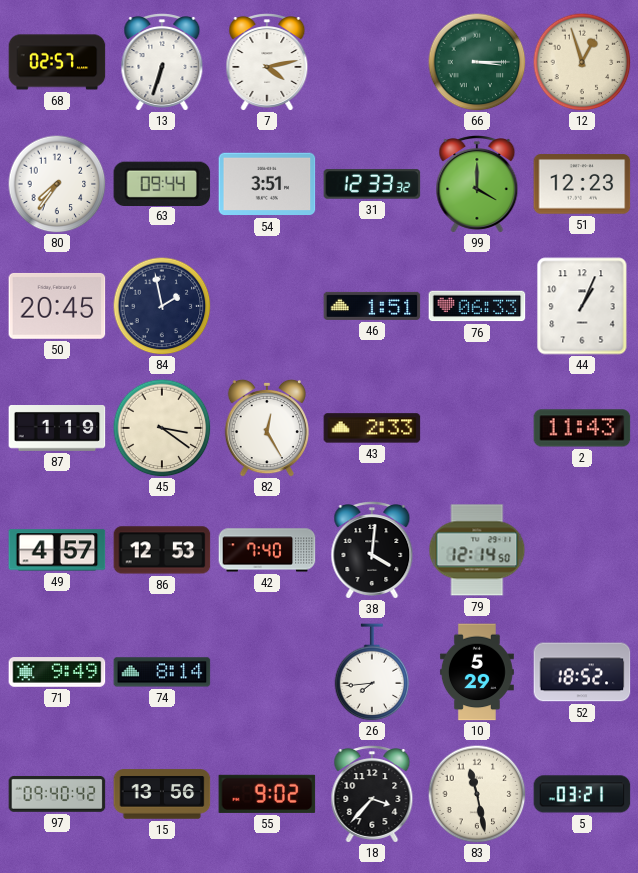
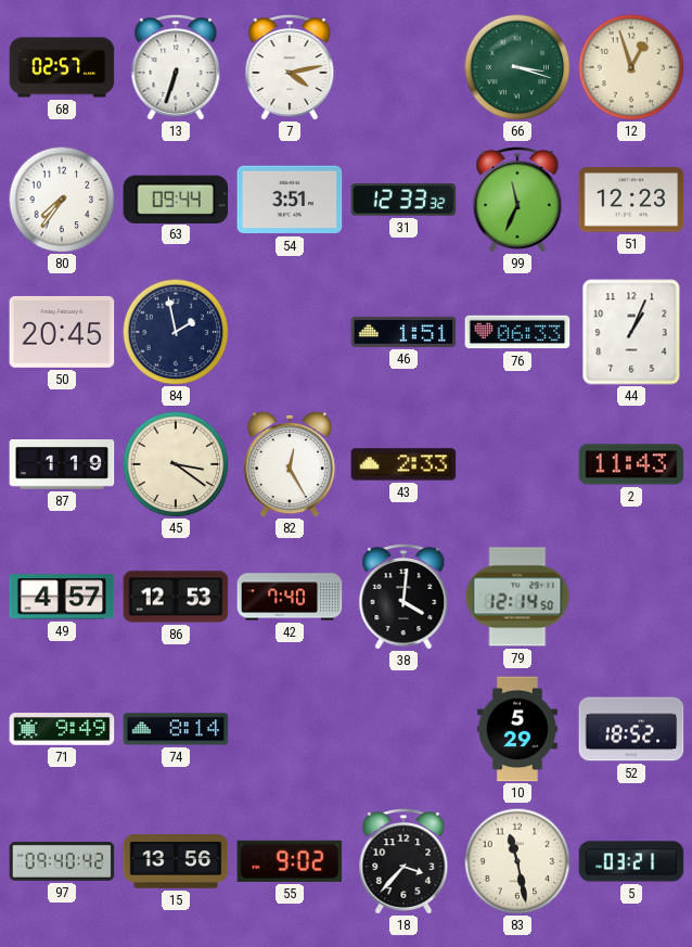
66: 3:15 -> 3:18
99: 4:00 -> 11:34
26: 7:44 -> none
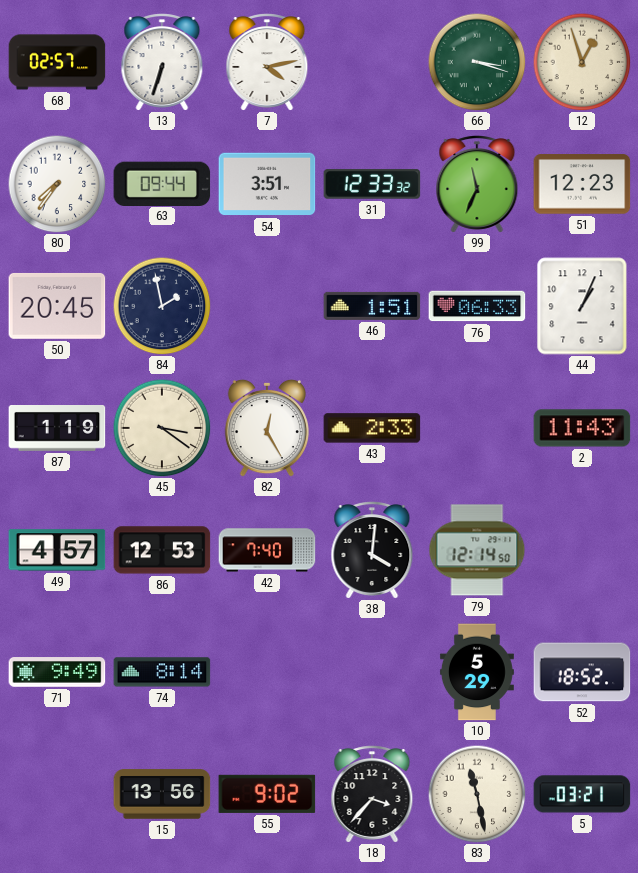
97: 09:40 -> none
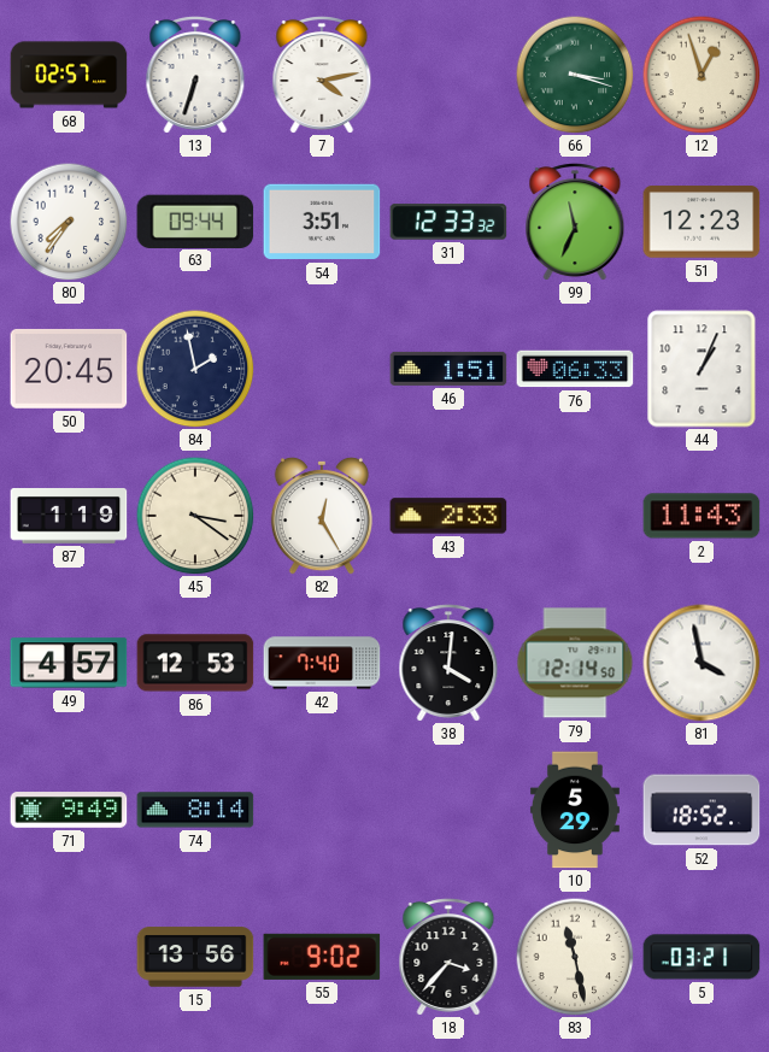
81: none -> 3:58
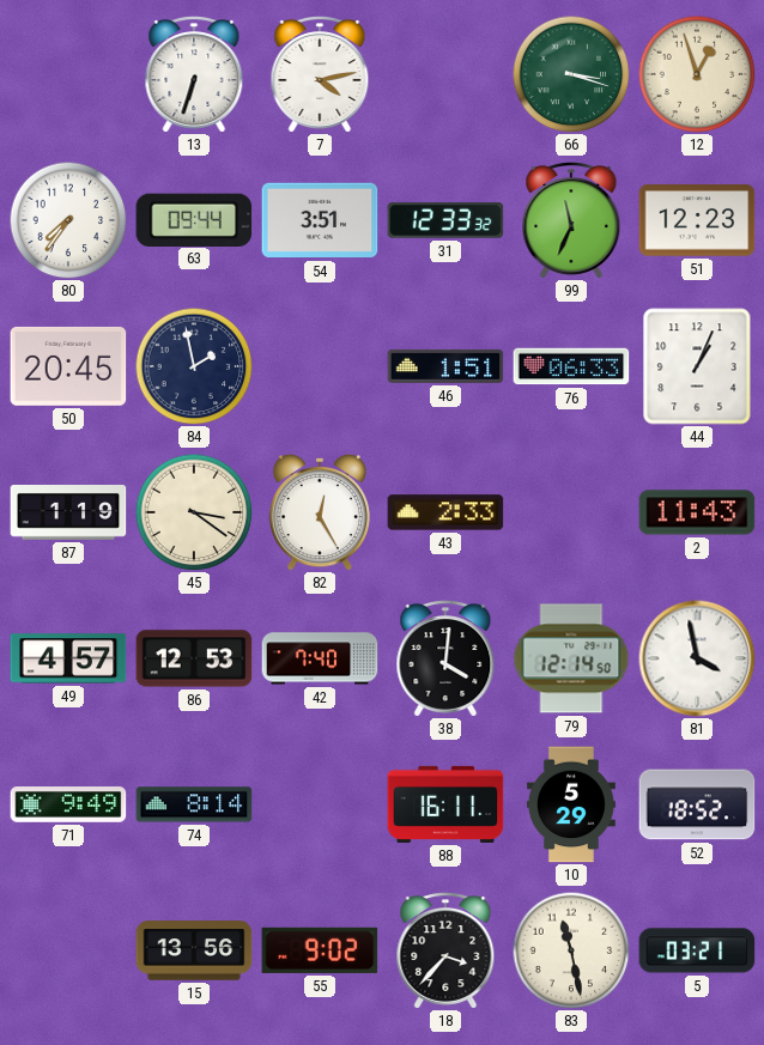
68: 02:57 -> none
88: none -> 16:11
